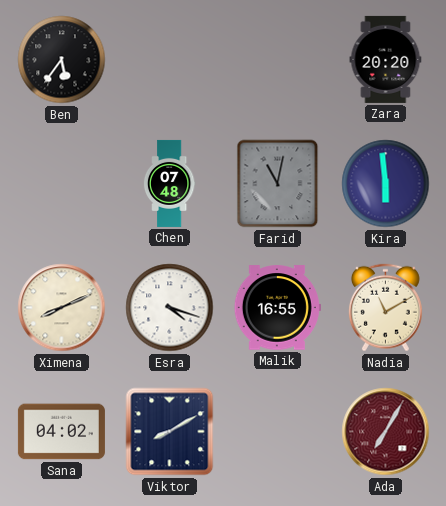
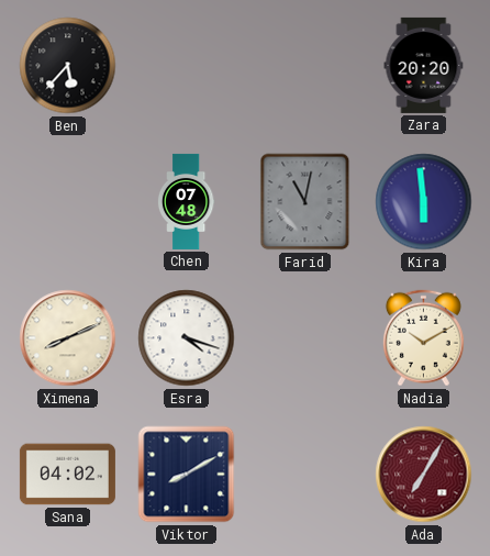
Ben: 5:36 -> 5:37
Malik: 16:55 -> none
Nadia: 11:10 -> 10:10
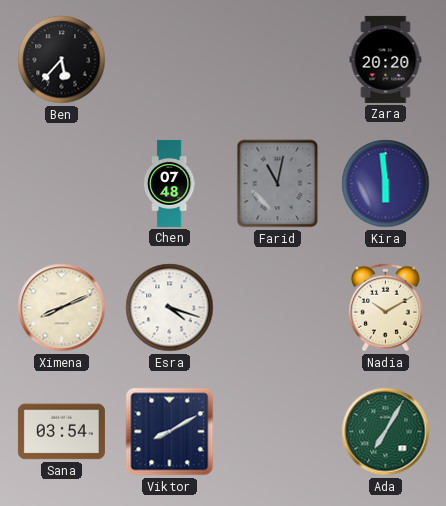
Sana: 04:02 -> 03:54
Ada dial: burgundy -> green
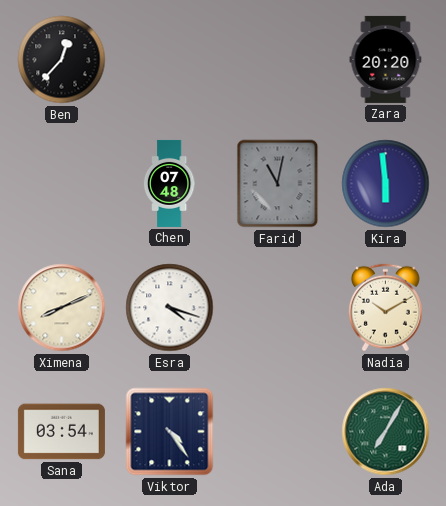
Ben: 5:37 -> 12:37
Viktor: 8:10 -> 4:24
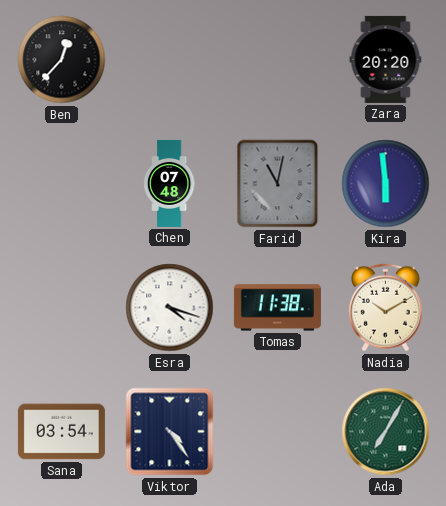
Ximena: 8:11 -> none
Tomas: none -> 11:38
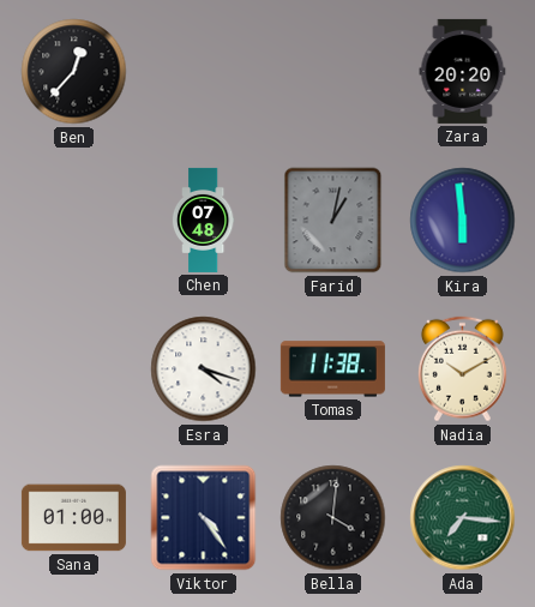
Farid: 11:02 -> 1:02
Sana: 03:54 -> 01:00
Bella: none -> 4:01
Ada: 7:05 -> 7:16
